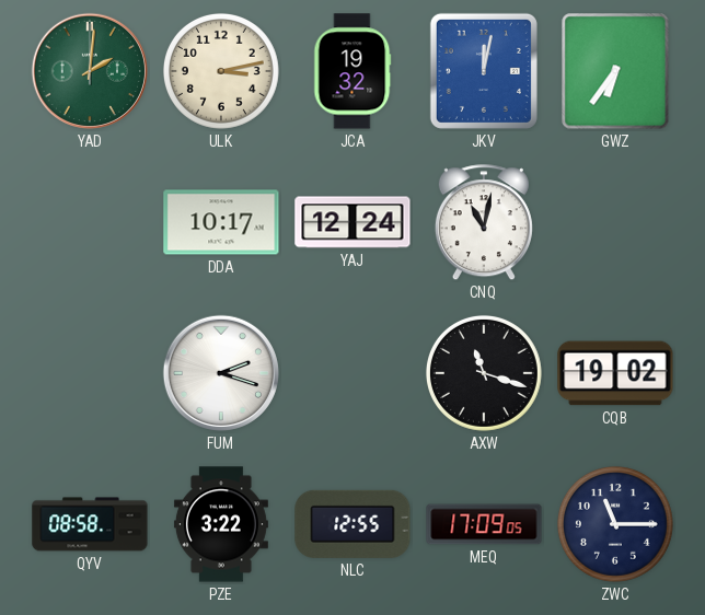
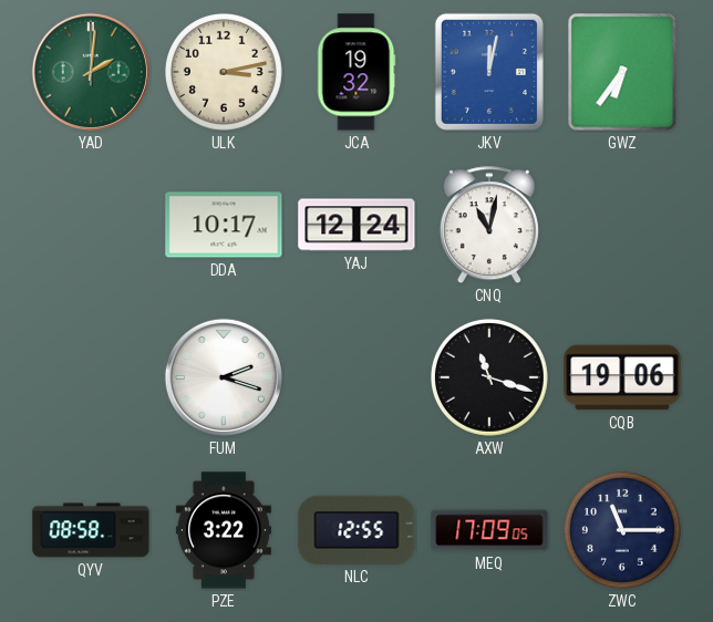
CQB: 19:02 -> 19:06
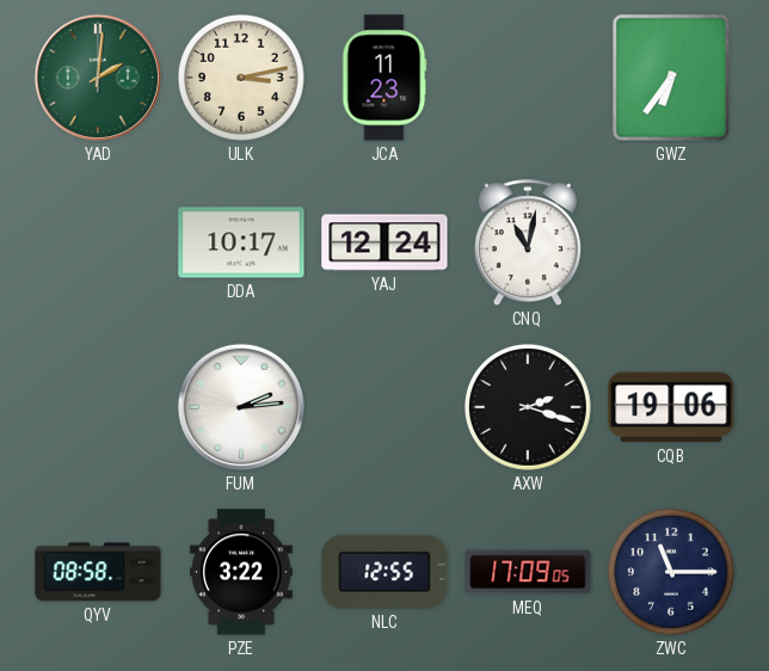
JCA: 19:32 -> 11:23
JKV: 12:02 -> none
FUM: 2:18 -> 2:14
AXW: 11:18 -> 2:18
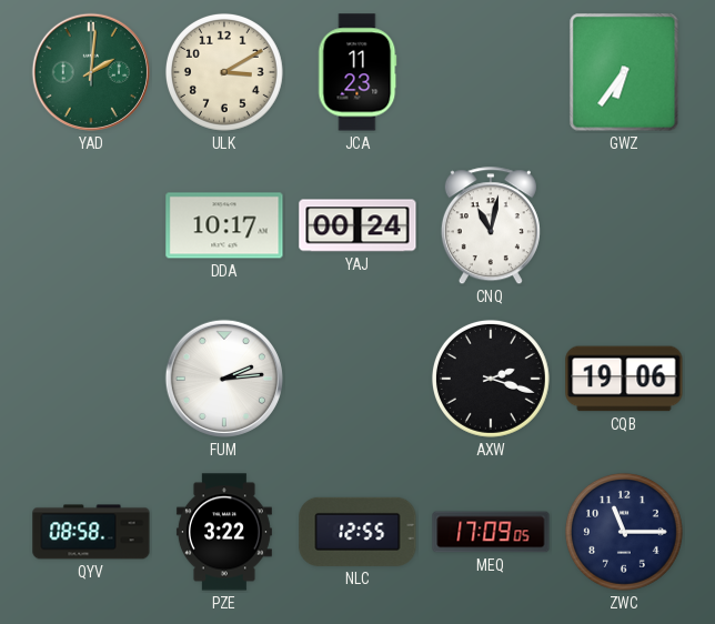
ULK: 3:13 -> 3:10
YAJ: 12:24 -> 00:24
